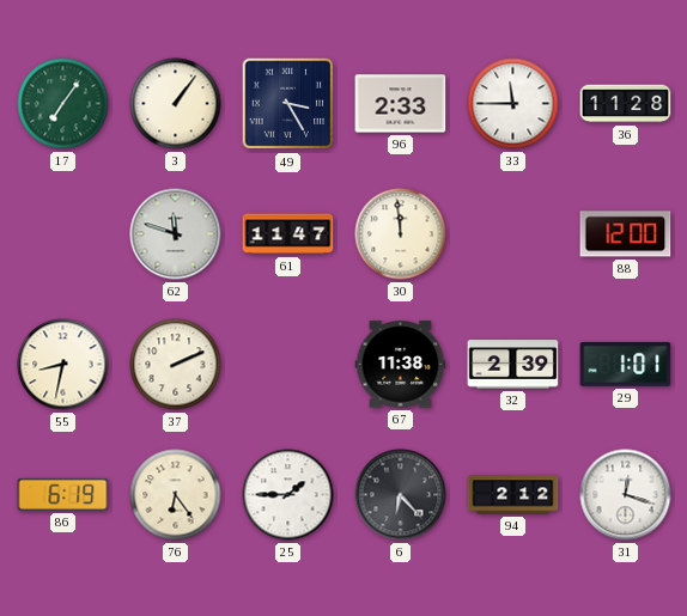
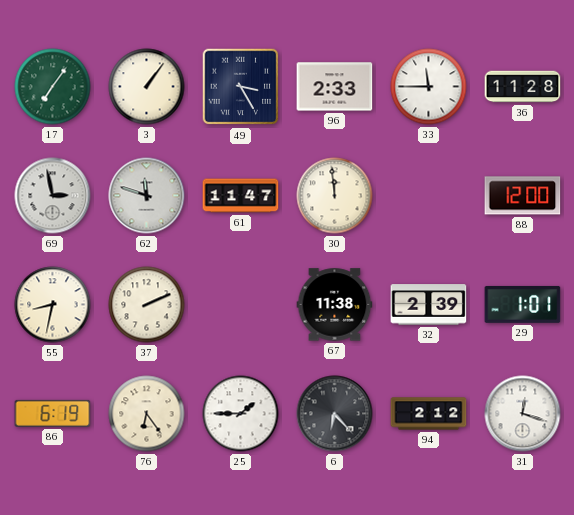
69: none -> 2:58
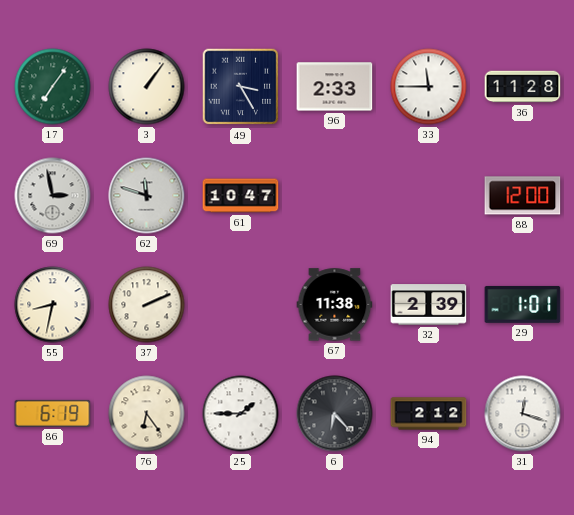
61: 11:47 -> 10:47
30: 11:59 -> none
